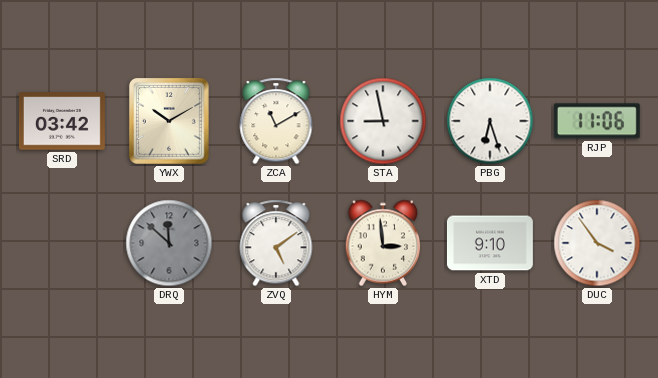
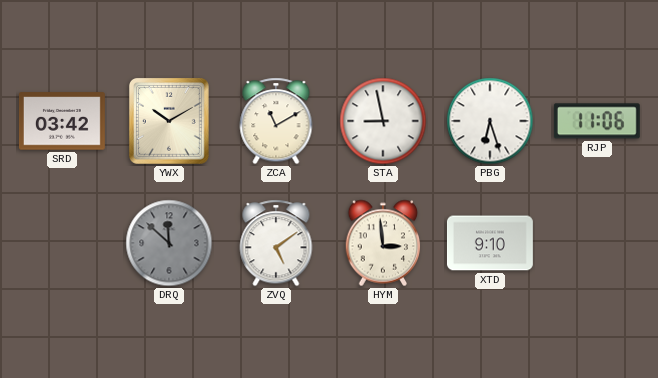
DUC: 3:54 -> none
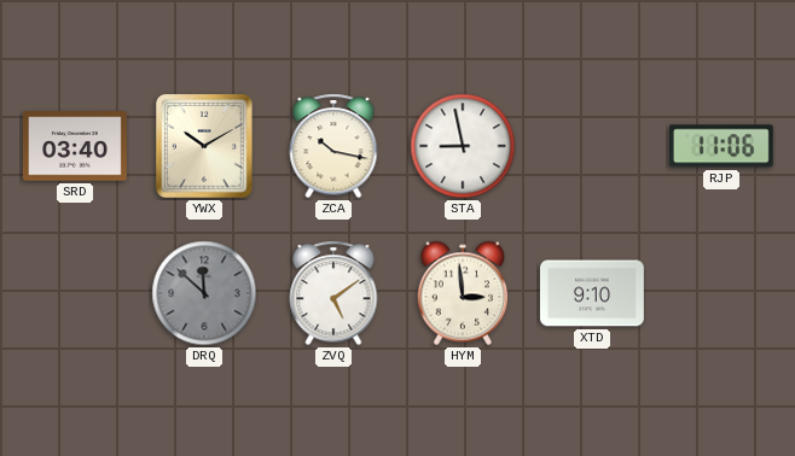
SRD: 03:42 -> 03:40
ZCA: 11:10 -> 10:17
PBG: 6:27 -> none
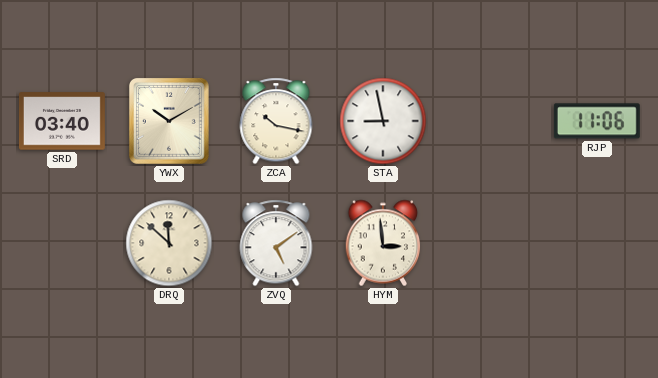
DRQ dial: grey -> cream
XTD: 9:10 -> none
